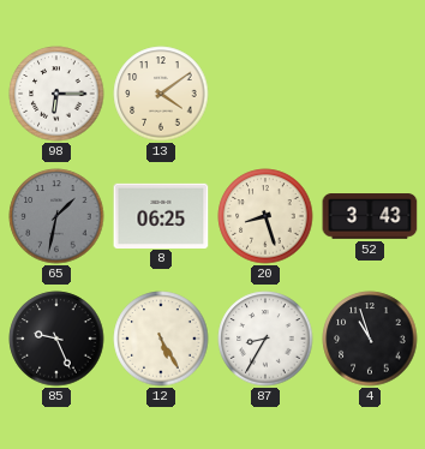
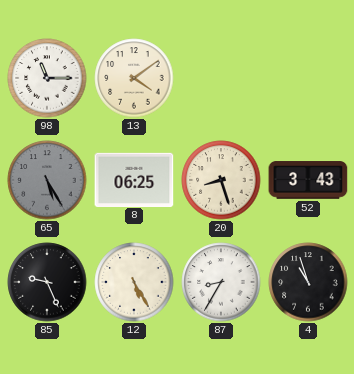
98: 6:15 -> 11:15
65: 1:32 -> 5:25
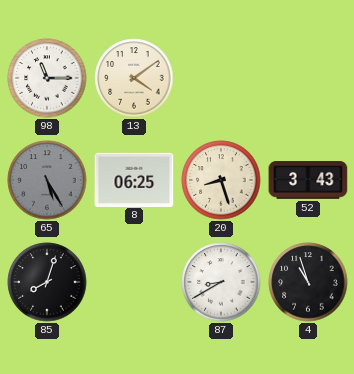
85: 9:26 -> 8:03
12: 5:25 -> none
87: 8:35 -> 8:40
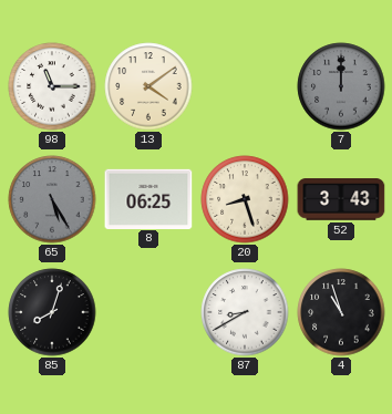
7: none -> 12:00
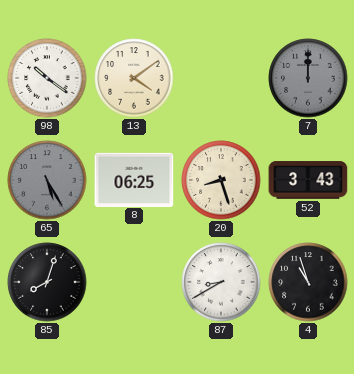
98: 11:15 -> 10:21
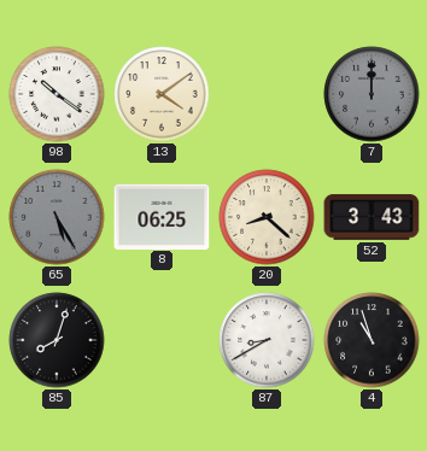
20: 8:27 -> 8:22
